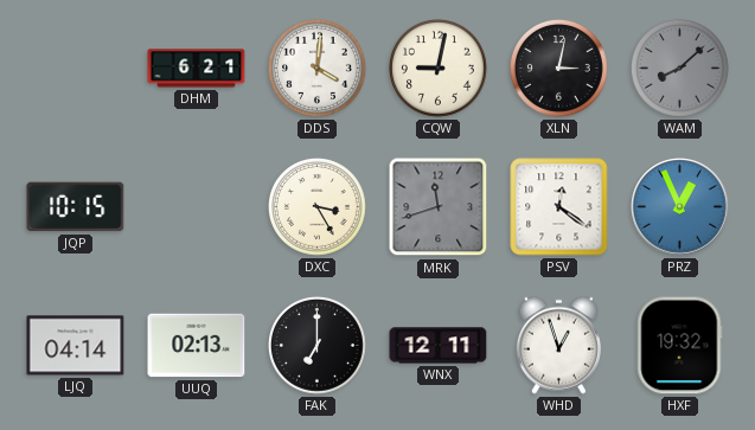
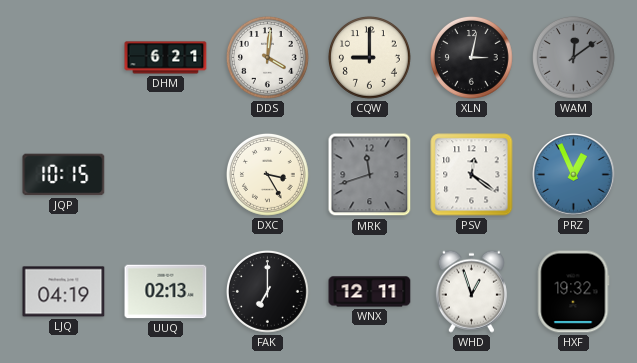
CQW: 9:02 -> 9:00
WAM: 8:08 -> 12:09
LJQ: 04:14 -> 04:19
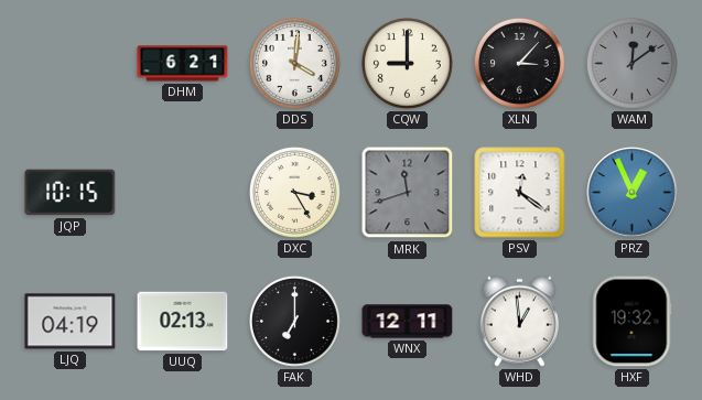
XLN: 3:02 -> 3:07
WHD: 12:57 -> 12:59
